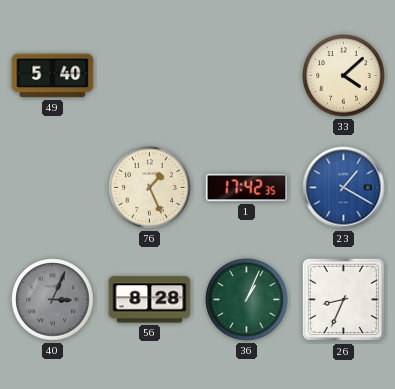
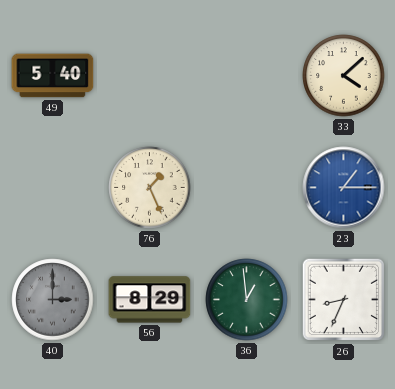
1: 17:42 -> none
23: 1:20 -> 1:15
40: 3:04 -> 3:00
56: 8:28 -> 8:29
36: 1:04 -> 12:59
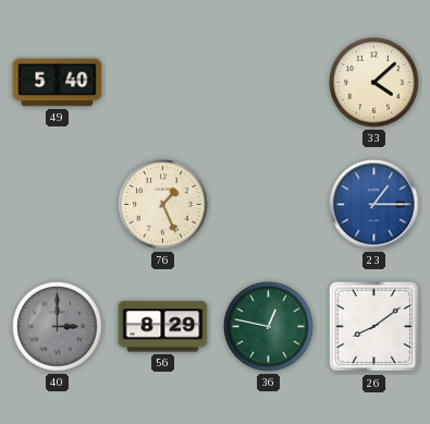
36: 12:59 -> 12:47
26: 8:34 -> 8:09
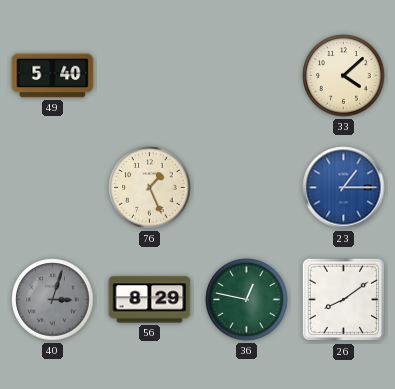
40: 3:00 -> 3:03
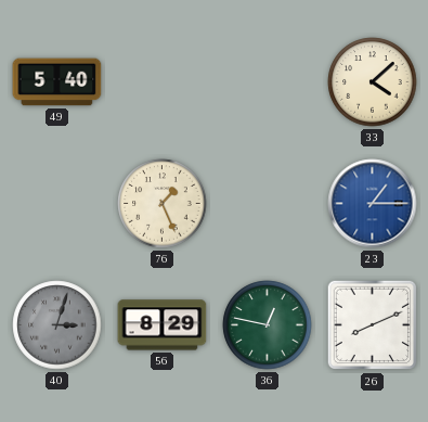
26: 8:09 -> 8:11
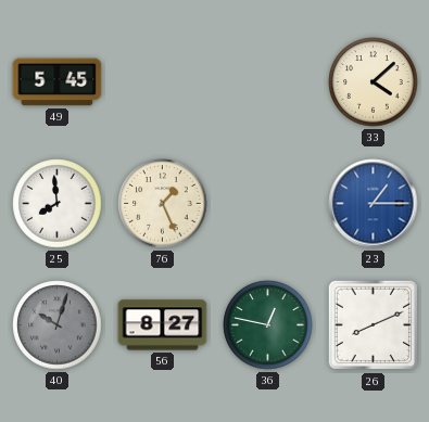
49: 5:40 -> 5:45
25: none -> 7:59
40: 3:03 -> 10:03
56: 8:29 -> 8:27
